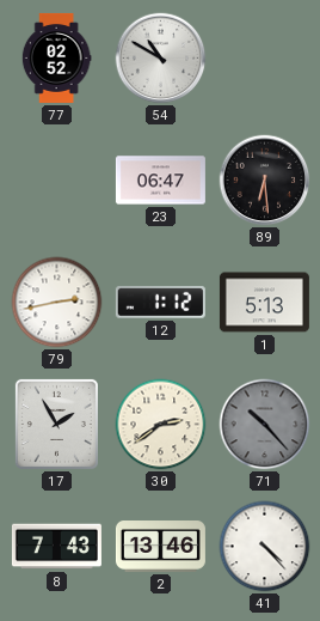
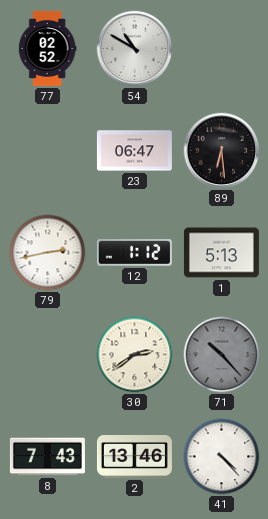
17: 1:55 -> none
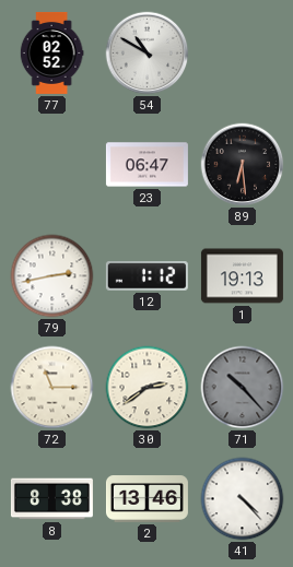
1: 5:13 -> 19:13
72: none -> 11:15
8: 7:43 -> 8:38
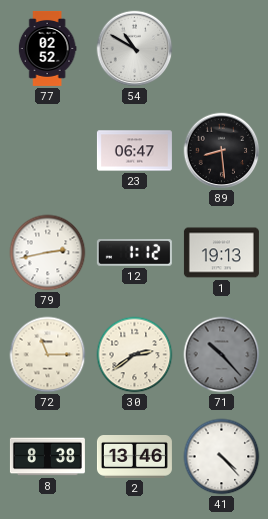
89: 6:29 -> 8:29
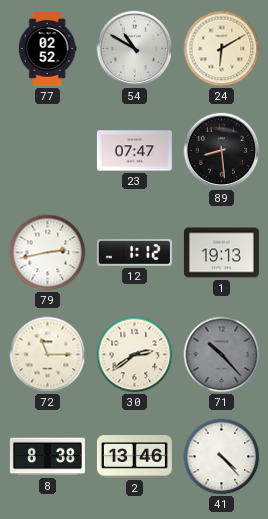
24: none -> 6:10
23: 06:47 -> 07:47
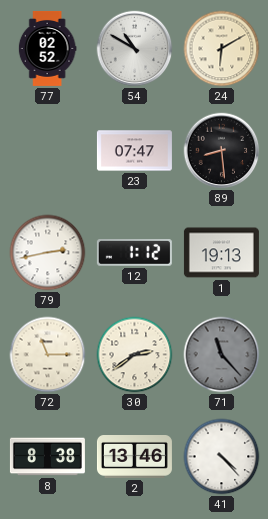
71: 10:23 -> 11:23
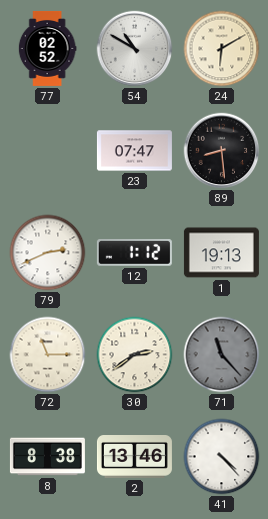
79: 2:43 -> 2:41
